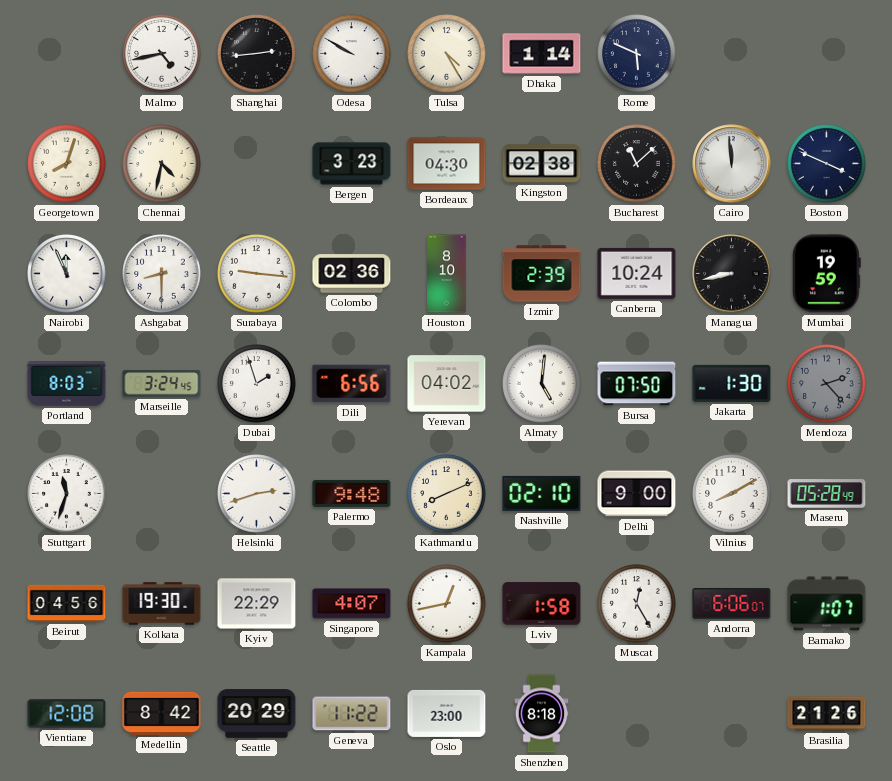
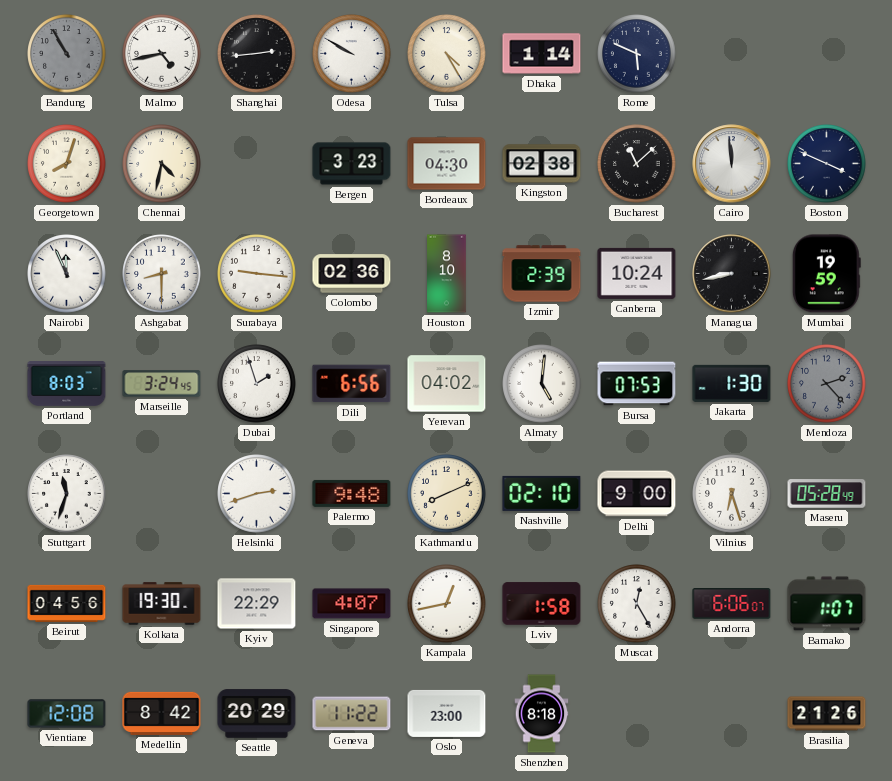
Bandung: none -> 10:55
Bursa: 07:50 -> 07:53
Vilnius: 8:10 -> 6:27
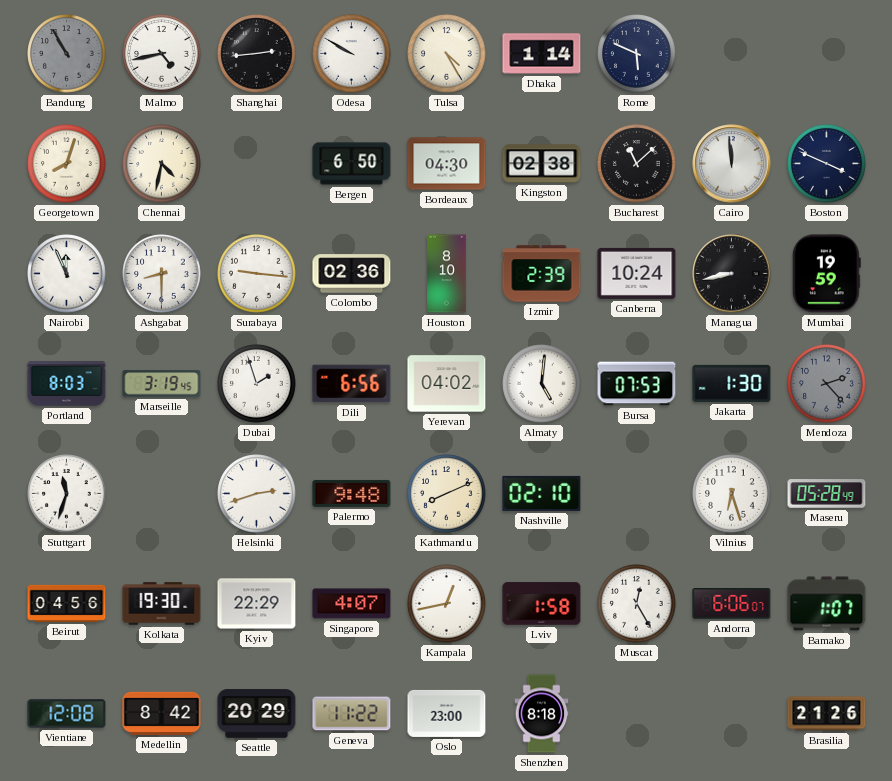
Bergen: 3:23 -> 6:50
Marseille: 3:24 -> 3:19
Delhi: 9:00 -> none
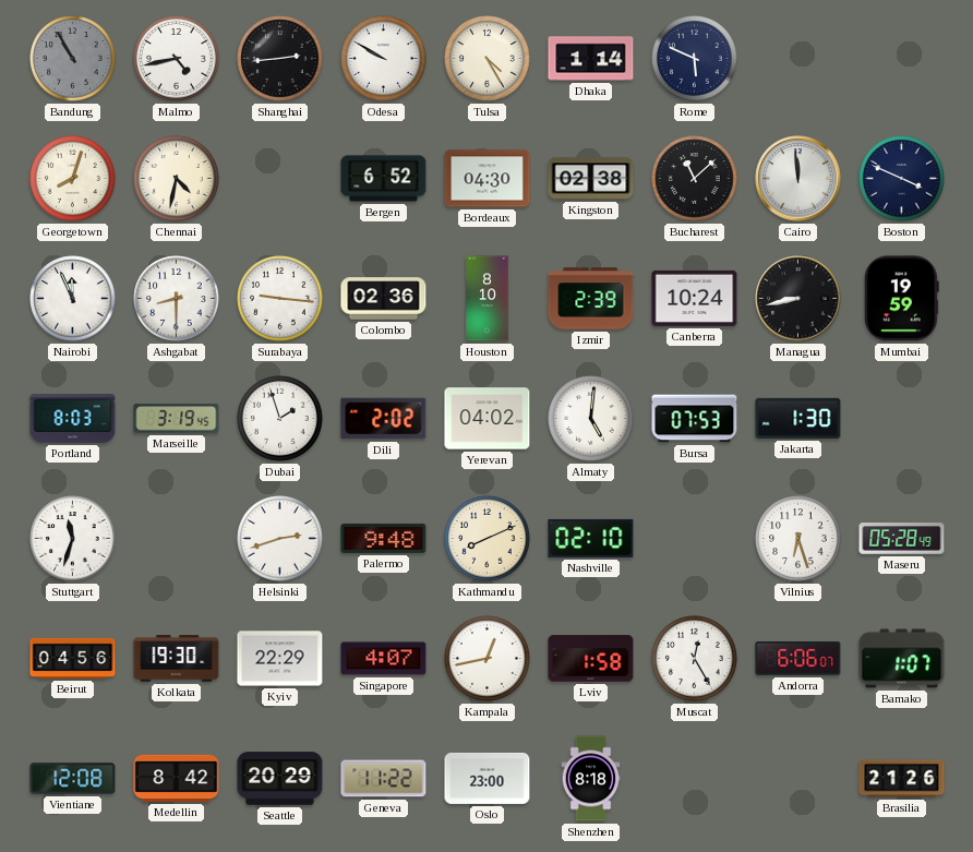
Bergen: 6:50 -> 6:52
Dili: 6:56 -> 2:02
Mendoza: 2:23 -> none
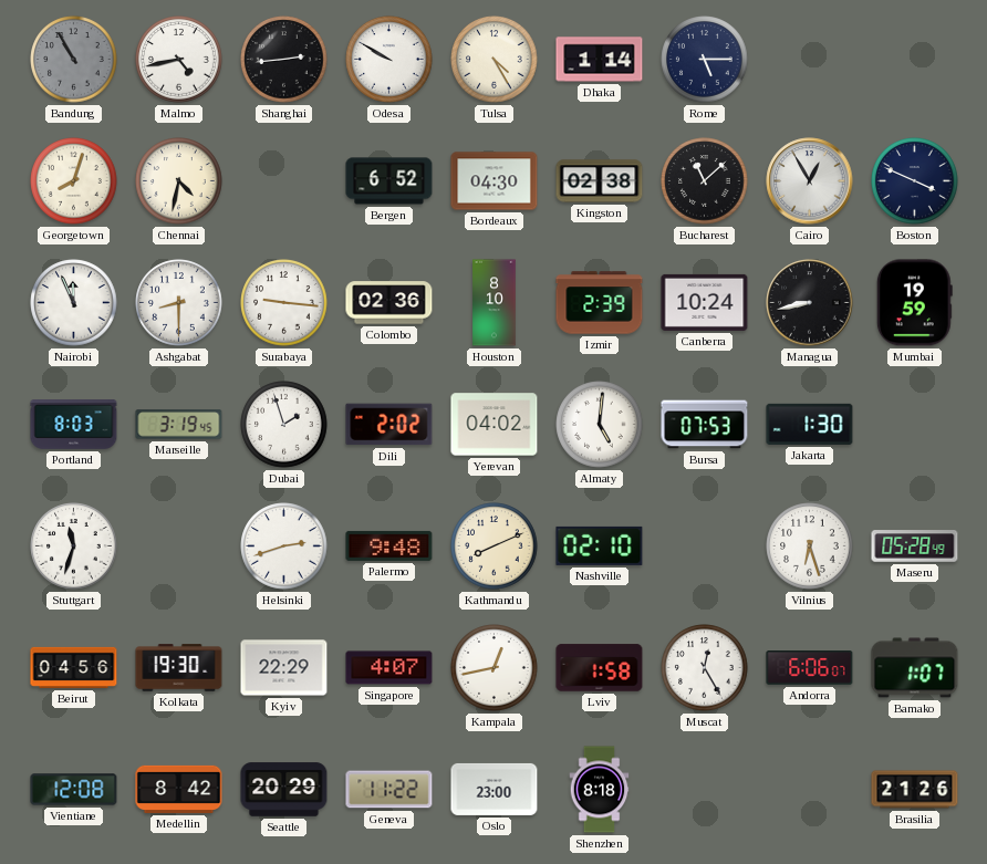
Rome: 5:49 -> 5:15
Cairo: 11:59 -> 12:55
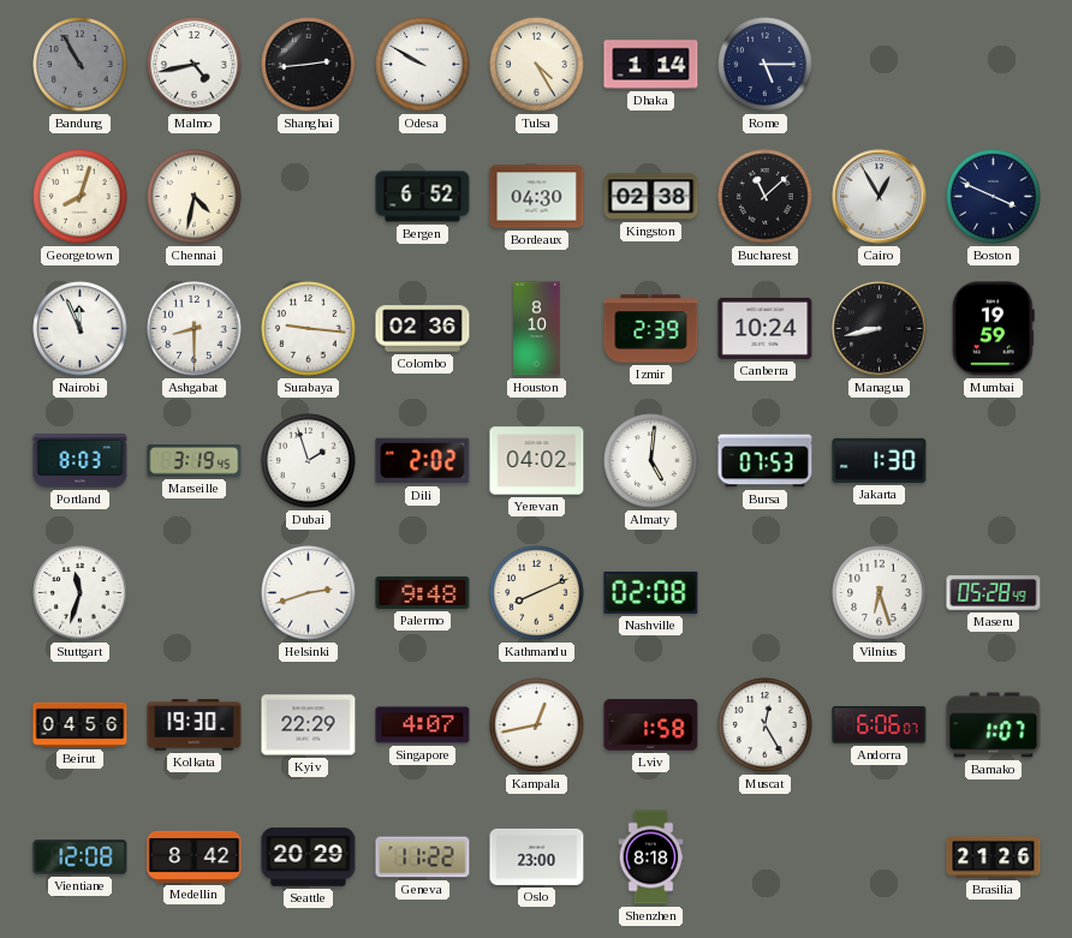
Nashville: 02:10 -> 02:08
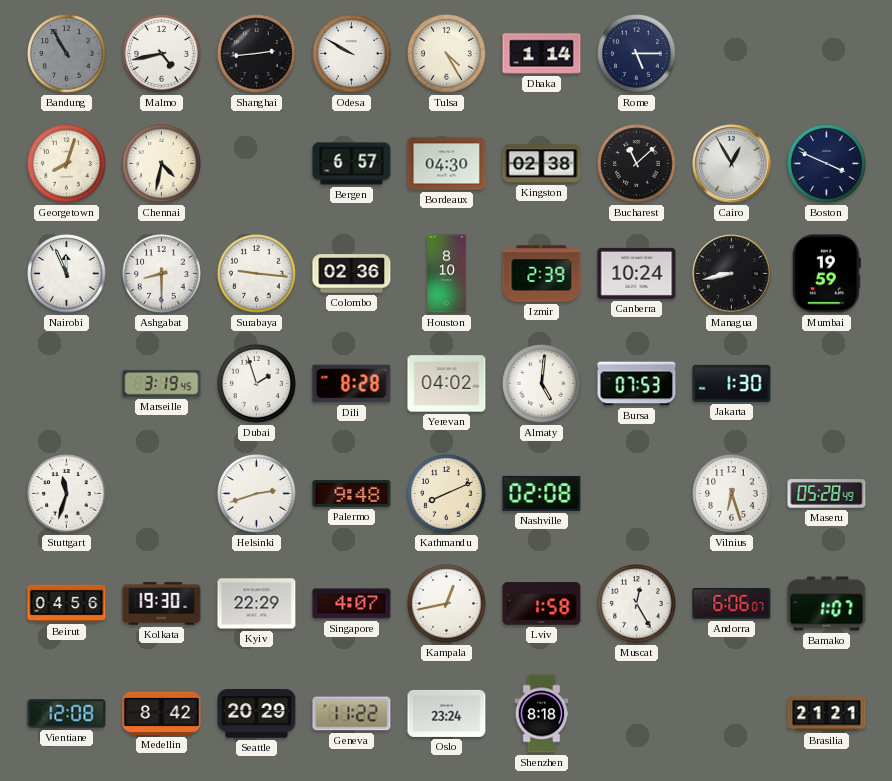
Bergen: 6:52 -> 6:57
Portland: 8:03 -> none
Dili: 2:02 -> 8:28
Oslo: 23:00 -> 23:24
Brasilia: 21:26 -> 21:21
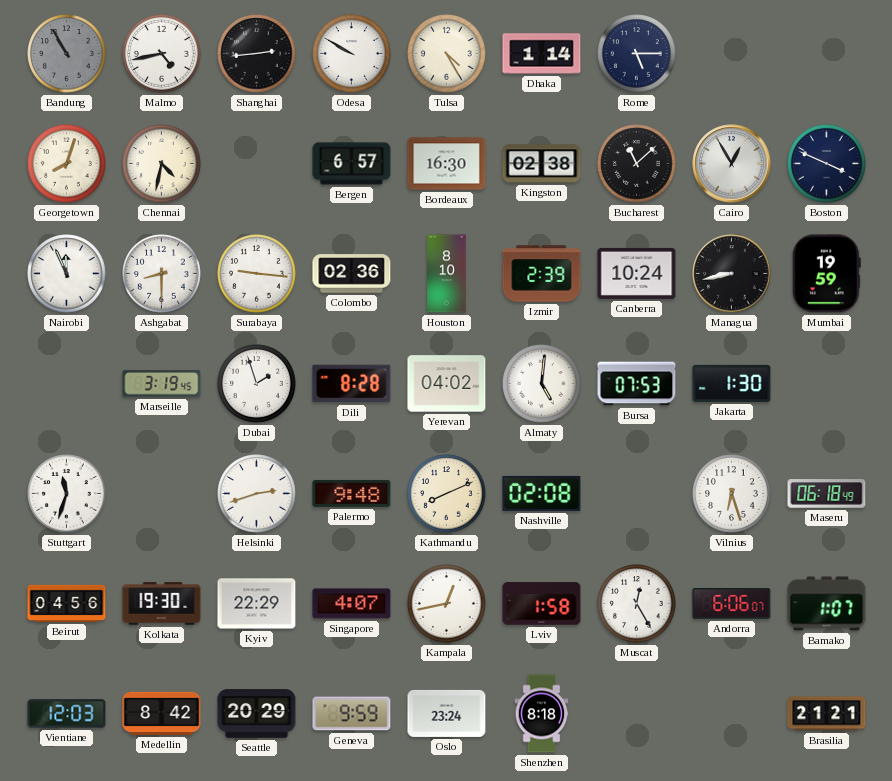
Bordeaux: 04:30 -> 16:30
Maseru: 05:28 -> 06:18
Vientiane: 12:08 -> 12:03
Geneva: 11:22 -> 9:59
